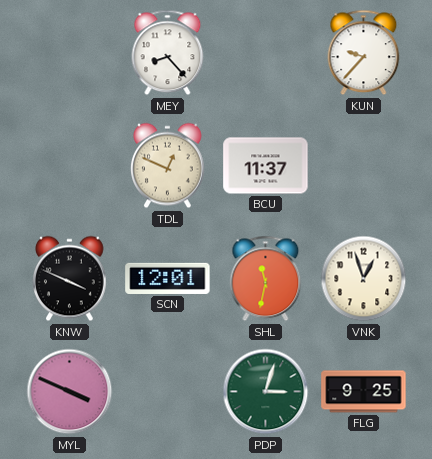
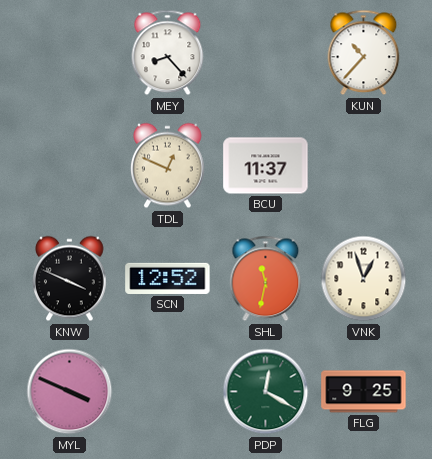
KUN: 9:37 -> 10:37
SCN: 12:01 -> 12:52
PDP: 3:03 -> 12:20
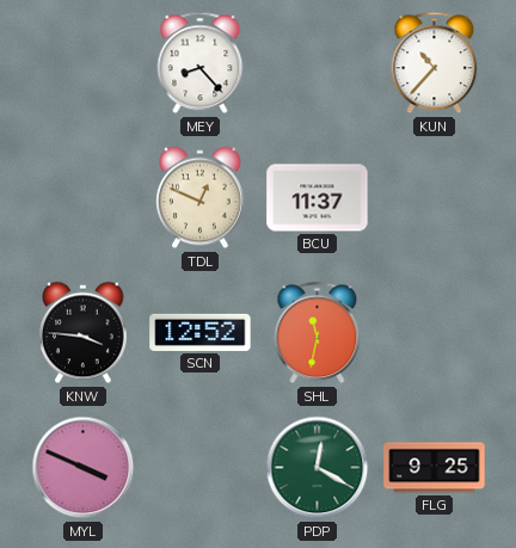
KNW: 3:49 -> 3:46
VNK: 12:57 -> none
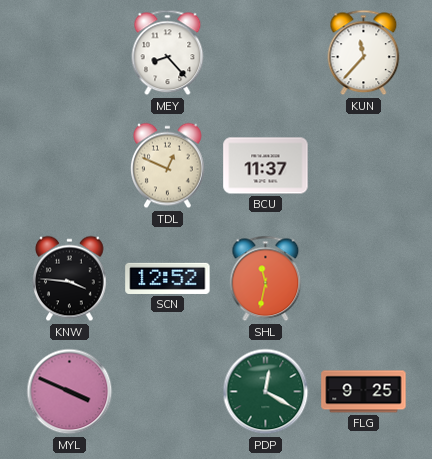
KUN: 10:37 -> 11:37
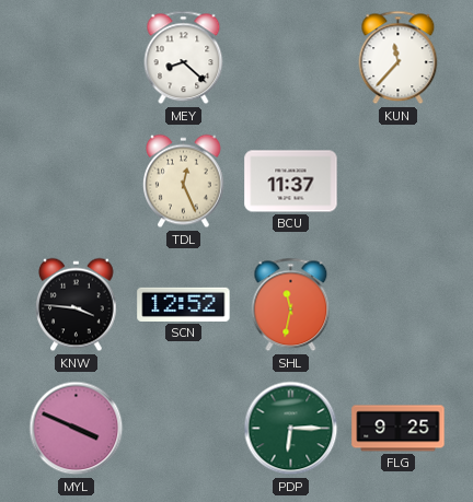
MEY: 8:23 -> 8:22
TDL: 12:49 -> 12:26
PDP: 12:20 -> 6:15
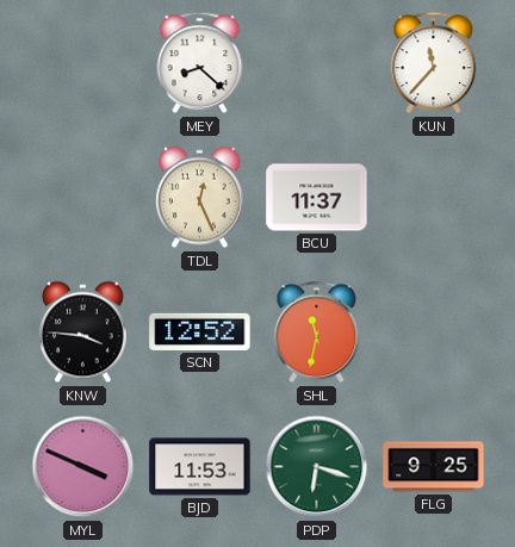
BJD: none -> 11:53
PDP: 6:15 -> 6:18
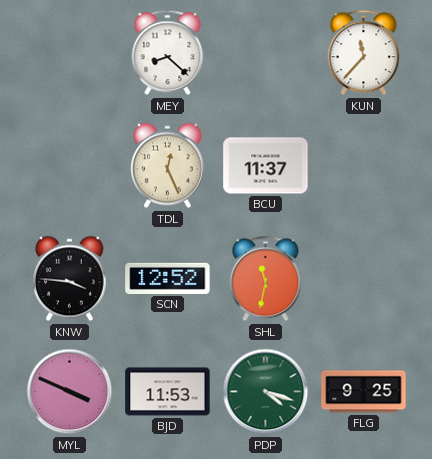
PDP: 6:18 -> 4:18
